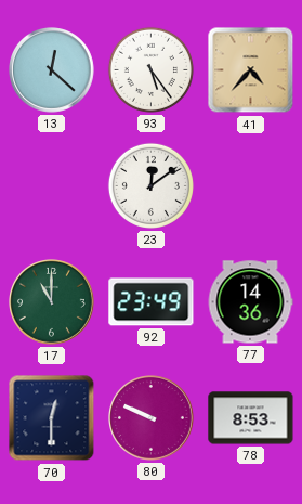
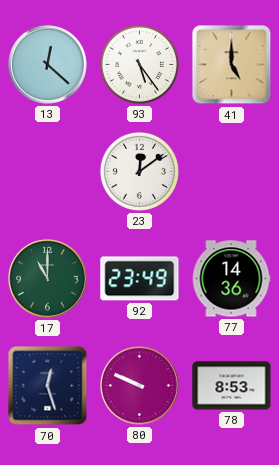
41: 4:37 -> 5:00
70: 12:30 -> 12:27
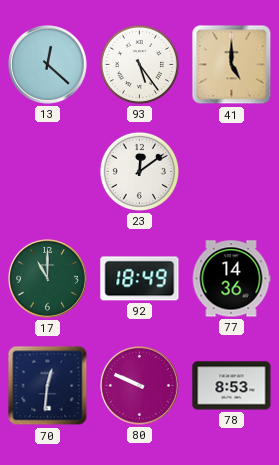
92: 23:49 -> 18:49
70: 12:27 -> 12:31
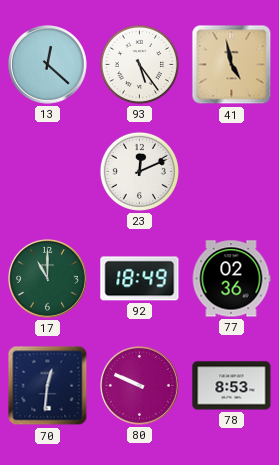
41: 5:00 -> 4:58
23: 12:09 -> 12:11
77: 14:36 -> 02:36
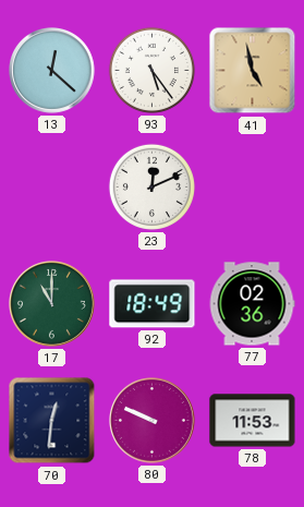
78: 8:53 -> 11:53
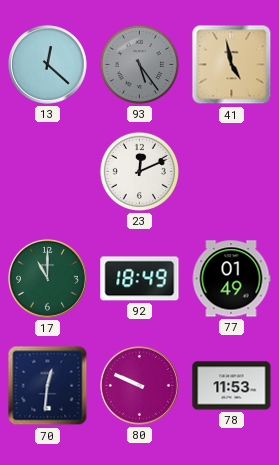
93 dial: white -> grey
77: 02:36 -> 01:49
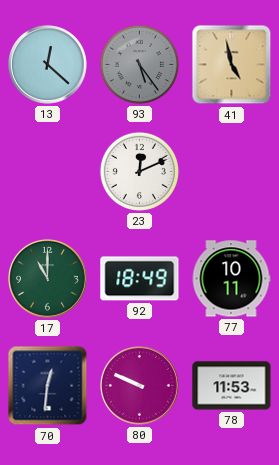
77: 01:49 -> 10:11
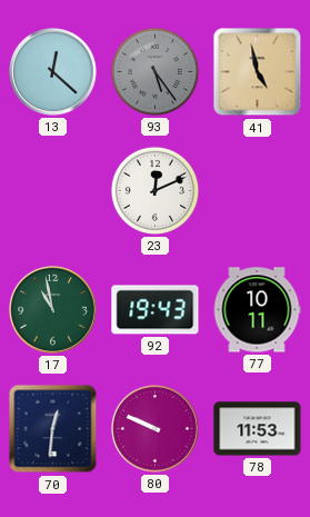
17: 11:00 -> 10:58
92: 18:49 -> 19:43
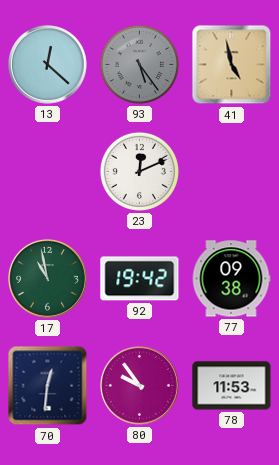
92: 19:43 -> 19:42
77: 10:11 -> 09:38
80: 9:49 -> 9:54
